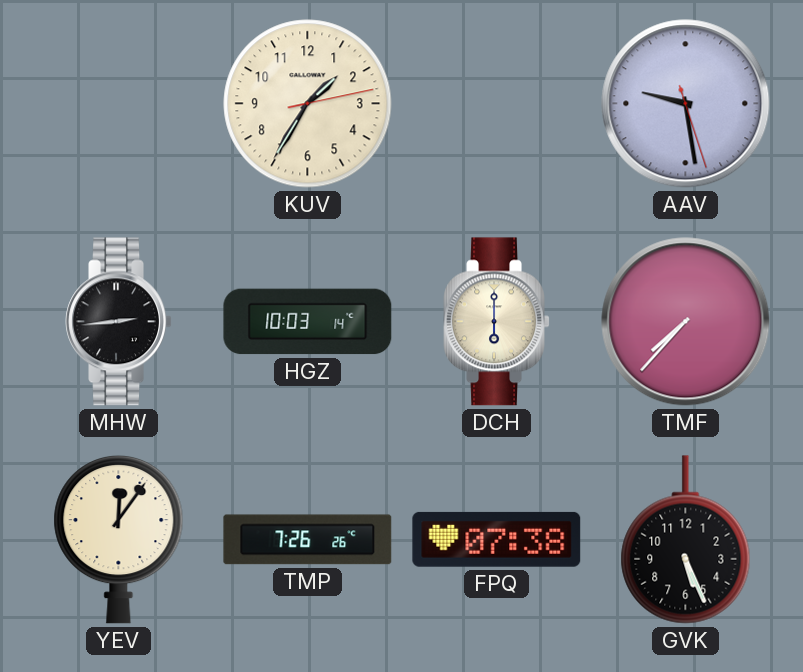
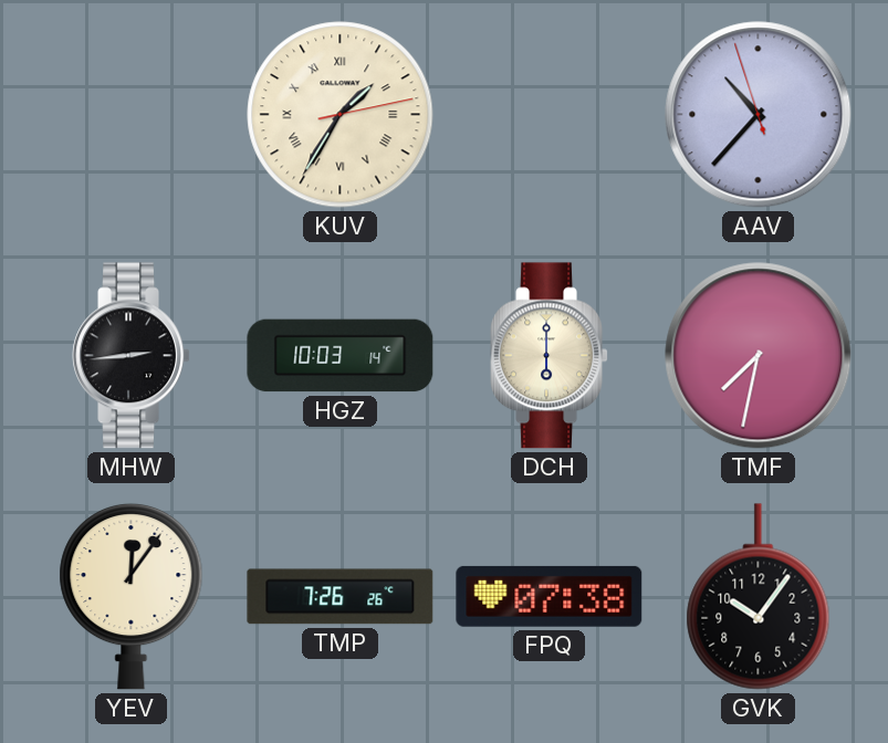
KUV numerals: Arabic -> Roman
AAV: 9:28 -> 10:36
TMF: 7:37 -> 7:32
GVK: 5:26 -> 10:06
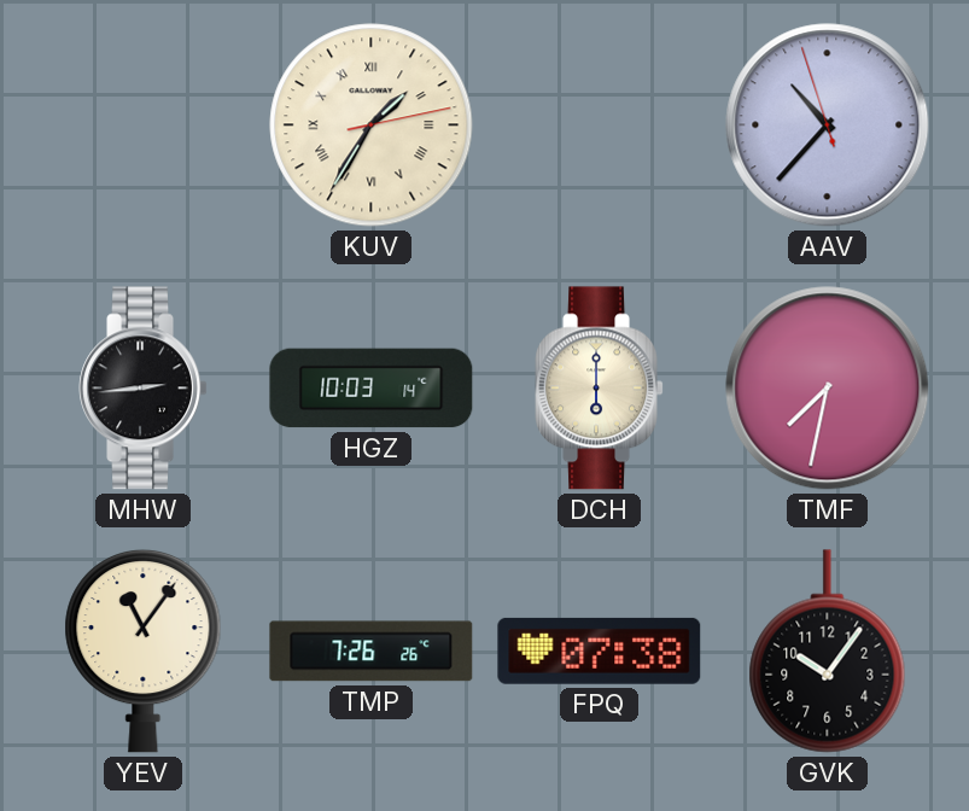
YEV: 12:06 -> 11:06
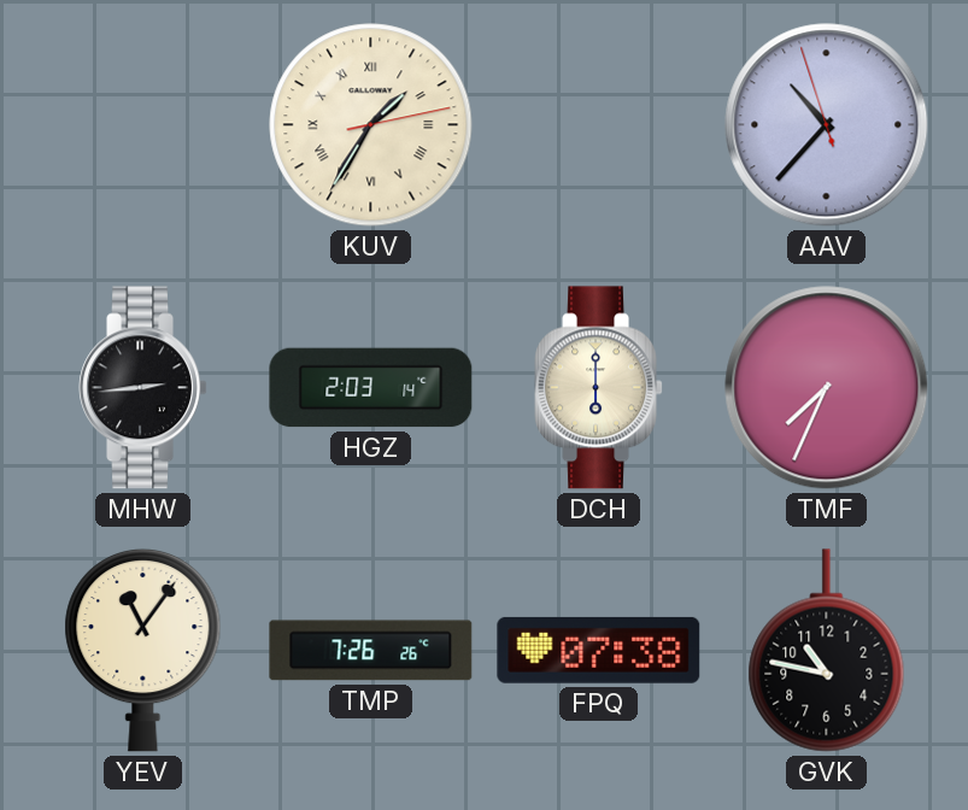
HGZ: 10:03 -> 2:03
TMF: 7:32 -> 7:34
GVK: 10:06 -> 10:47
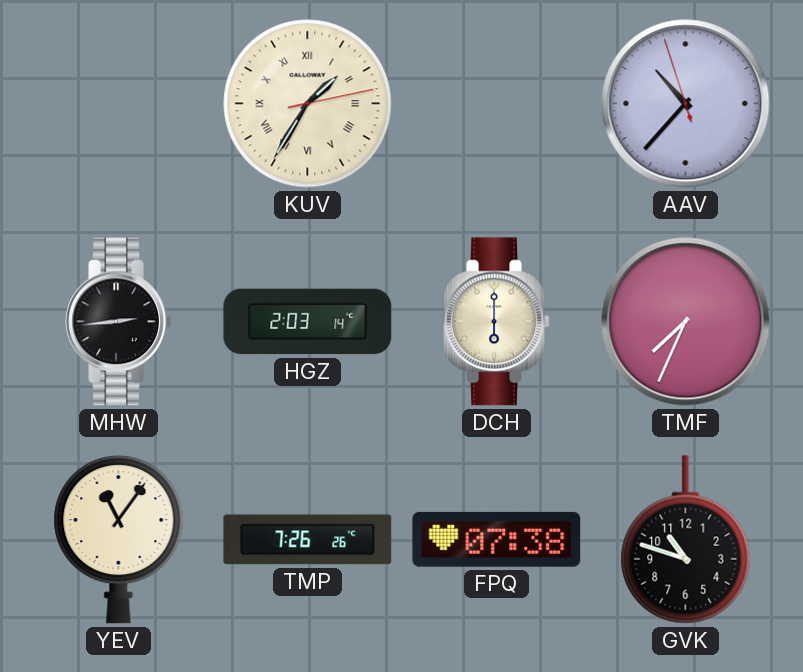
GVK: 10:47 -> 10:48
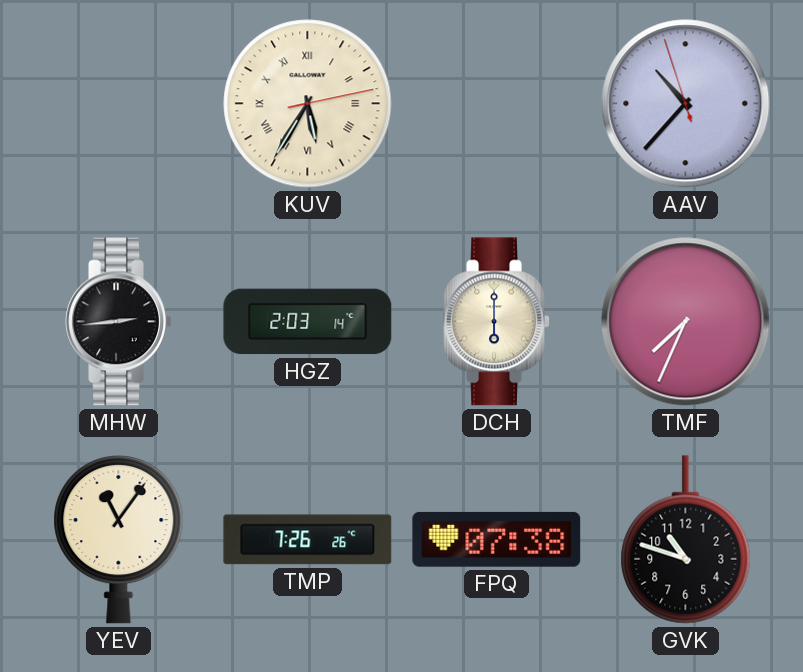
KUV: 1:35 -> 5:35
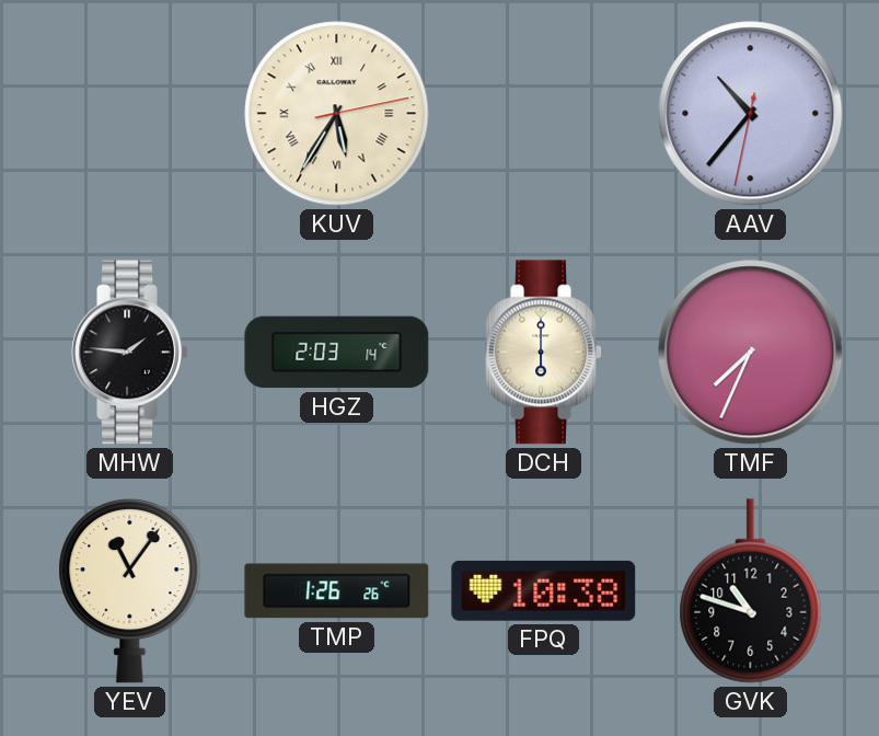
AAV: 10:36:57 -> 10:36:32
MHW: 2:44 -> 1:46
TMP: 7:26 -> 1:26
FPQ: 07:38 -> 10:38
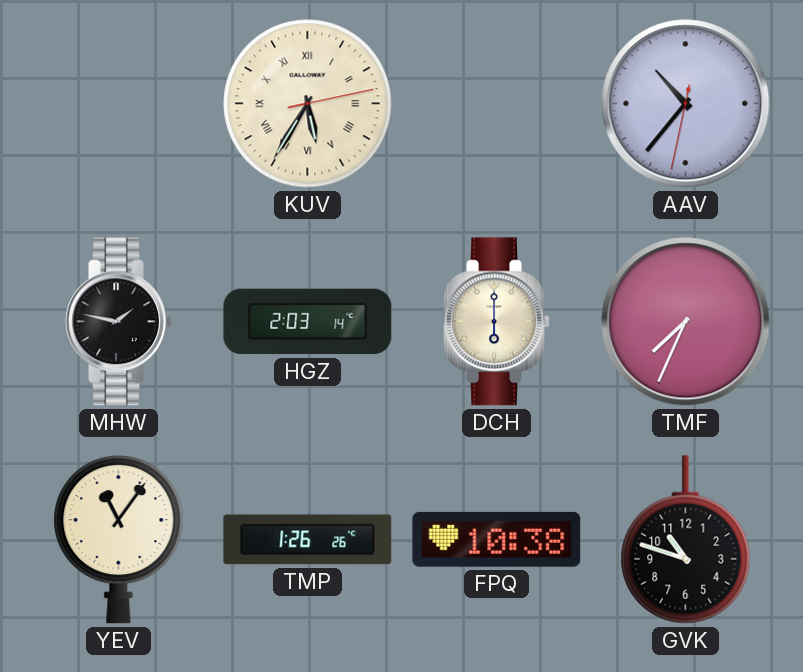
MHW: 1:46 -> 1:47
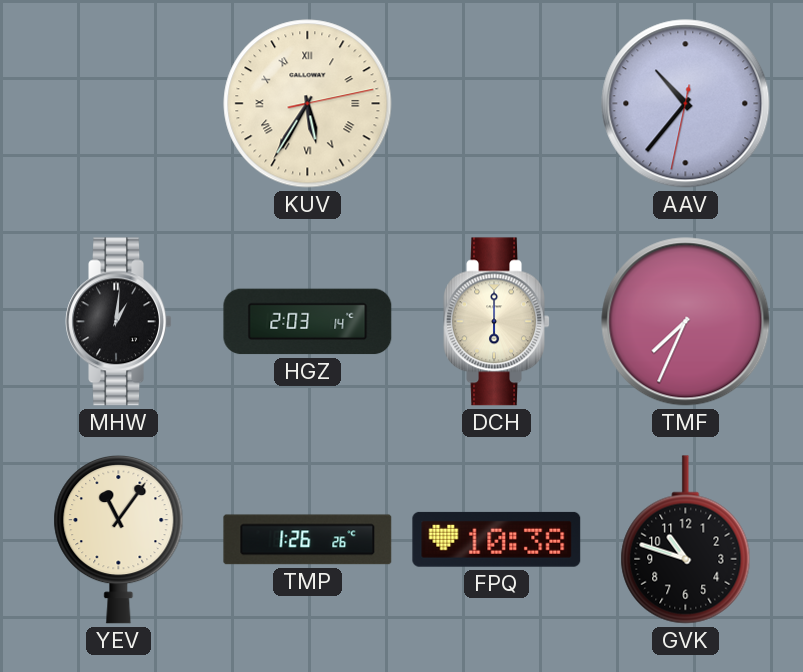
MHW: 1:47 -> 1:01
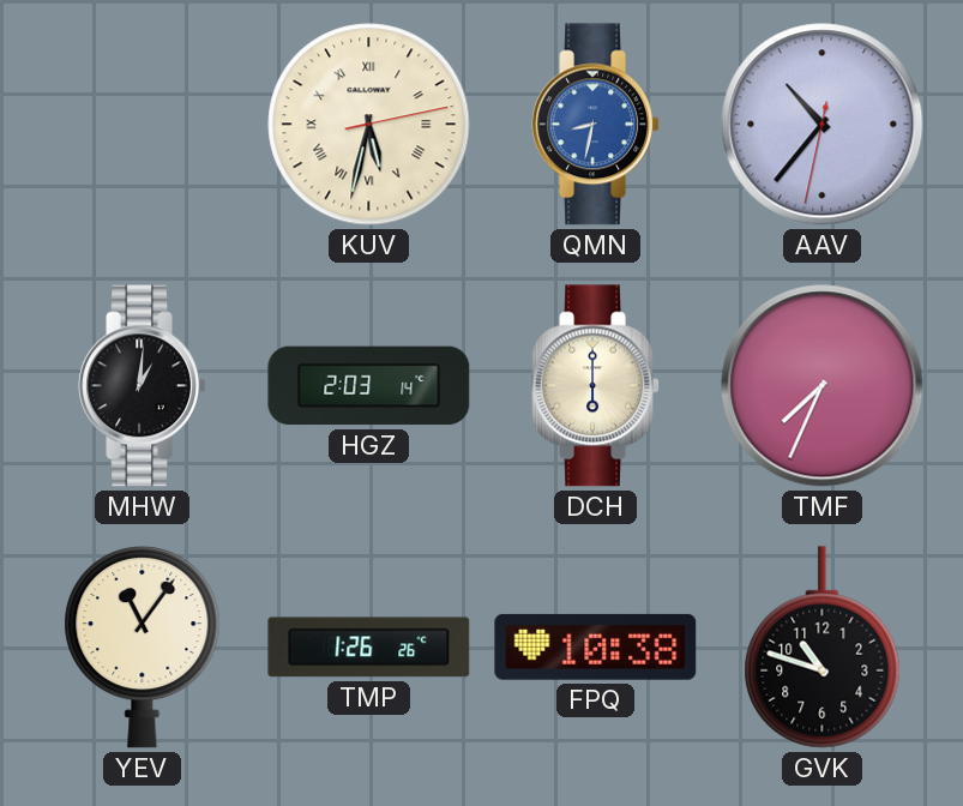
KUV: 5:35 -> 5:32
QMN: none -> 8:32
